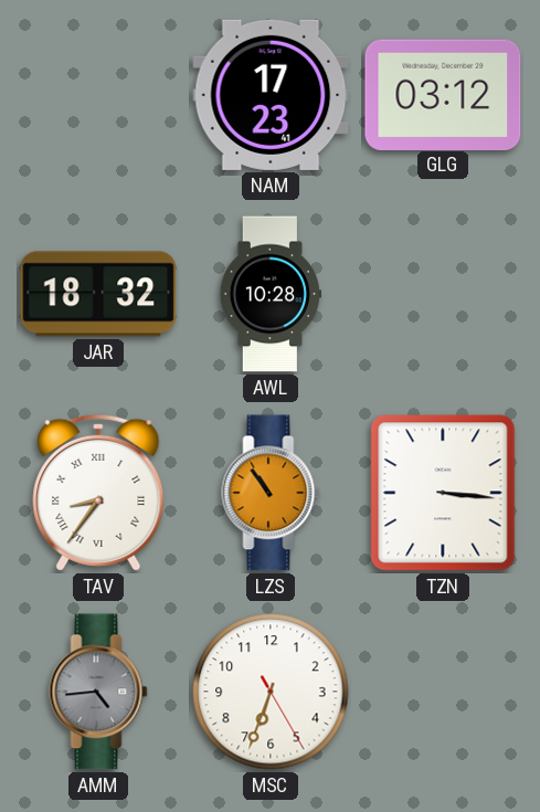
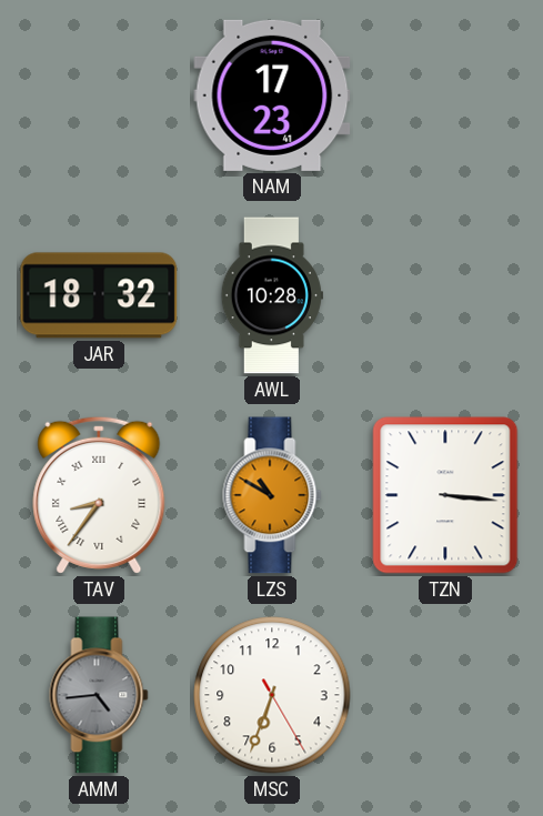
GLG: 03:12 -> none
LZS: 10:54 -> 10:50
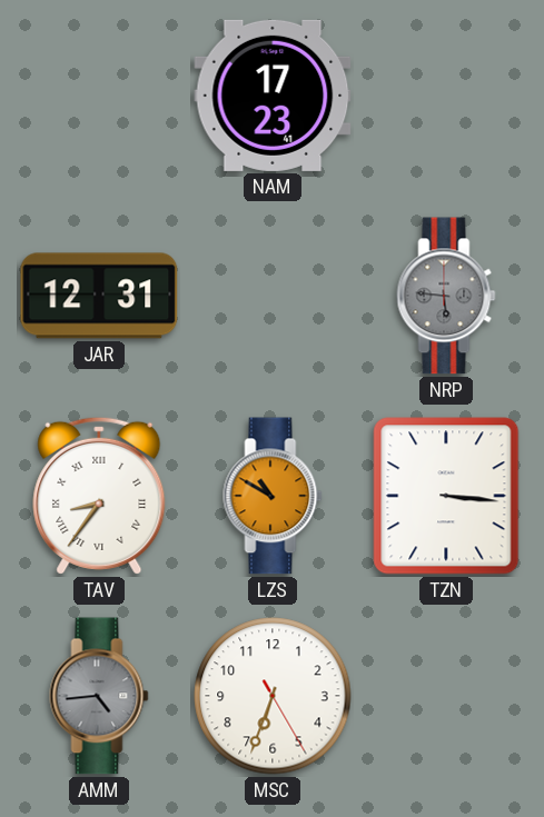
JAR: 18:32 -> 12:31
AWL: 10:28 -> none
NRP: none -> 5:46
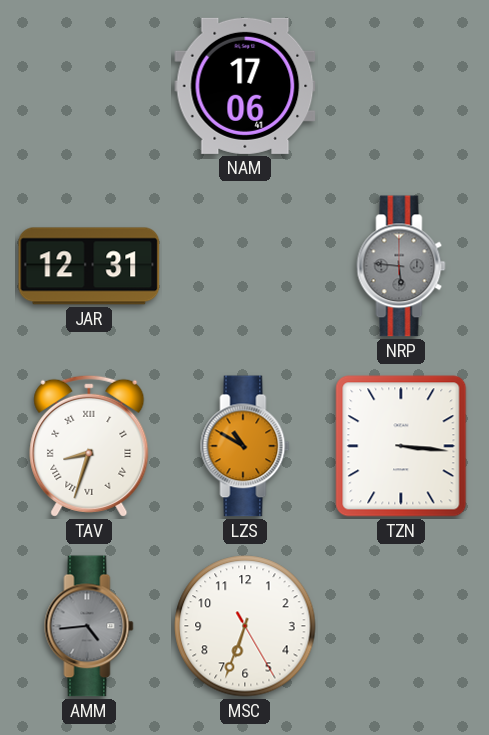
NAM: 17:23 -> 17:06
TAV: 8:36 -> 8:33
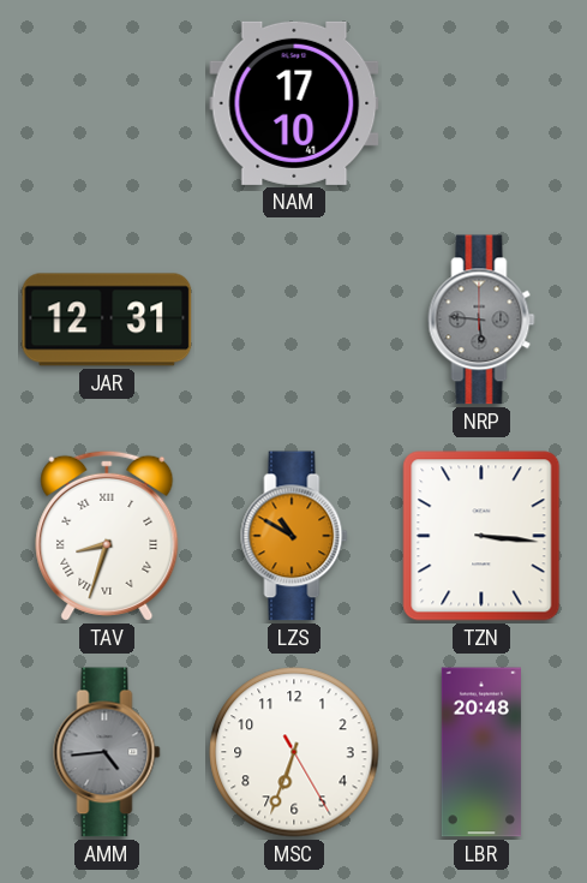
NAM: 17:06 -> 17:10
LBR: none -> 20:48
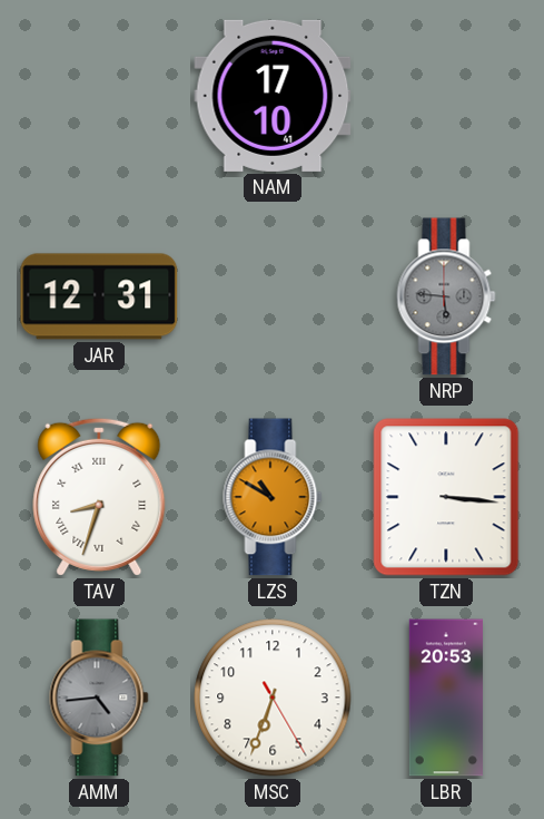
LBR: 20:48 -> 20:53
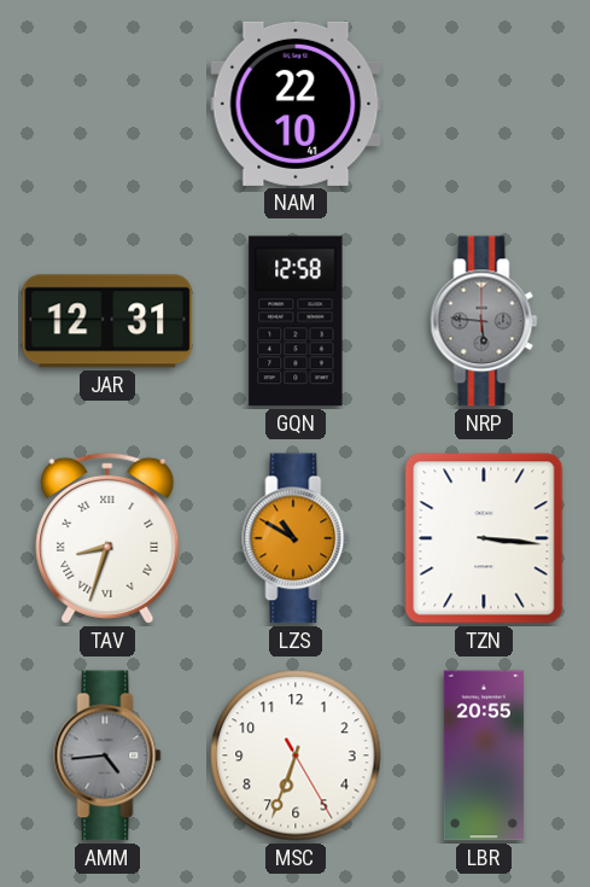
NAM: 17:10 -> 22:10
GQN: none -> 12:58
LBR: 20:53 -> 20:55
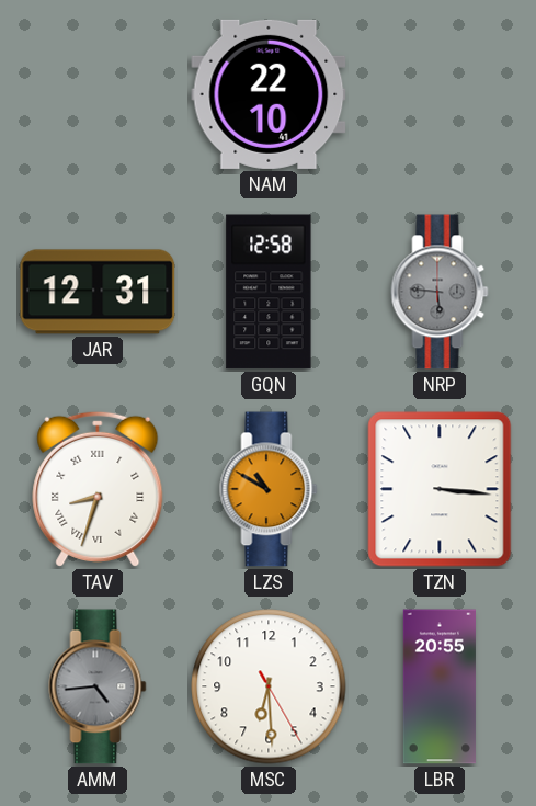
MSC: 6:33 -> 6:29
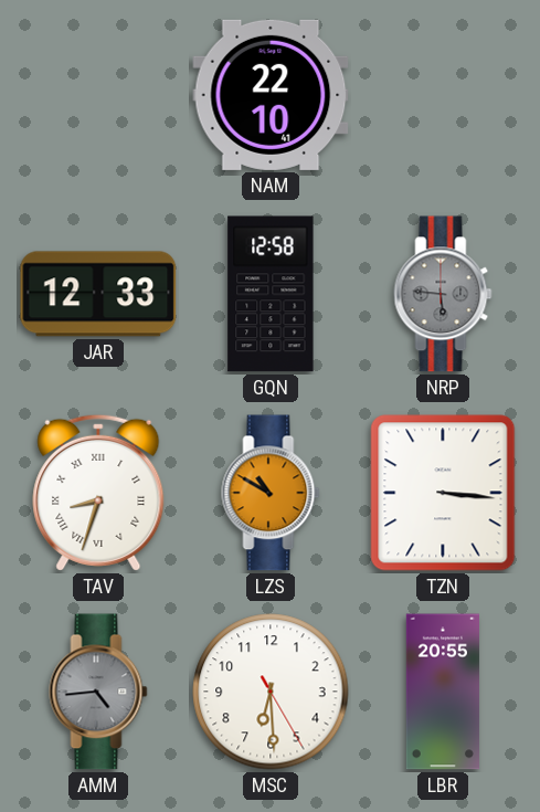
JAR: 12:31 -> 12:33
